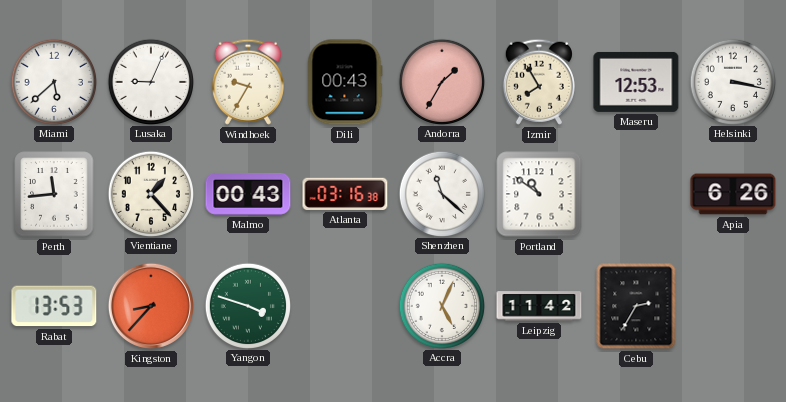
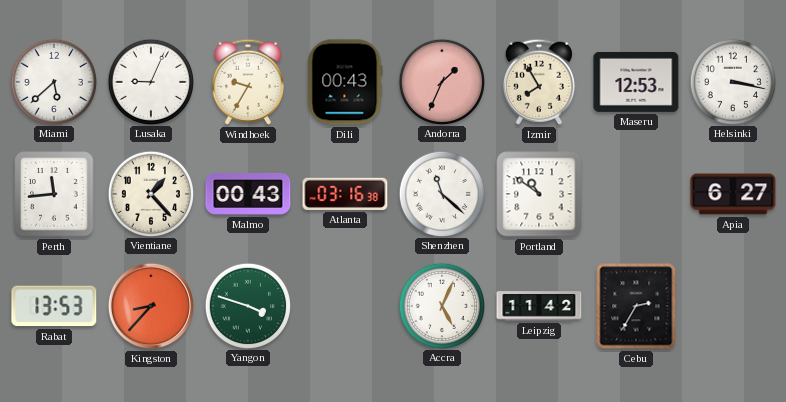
Andorra: 1:35 -> 1:34
Apia: 6:26 -> 6:27
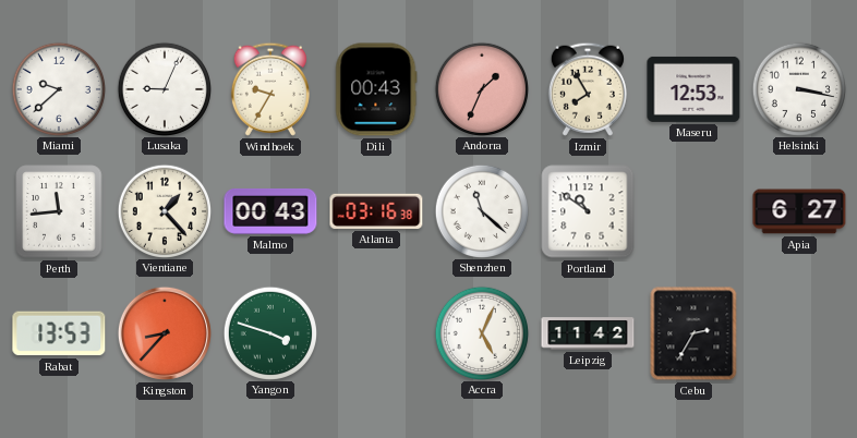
Miami: 5:38 -> 9:38
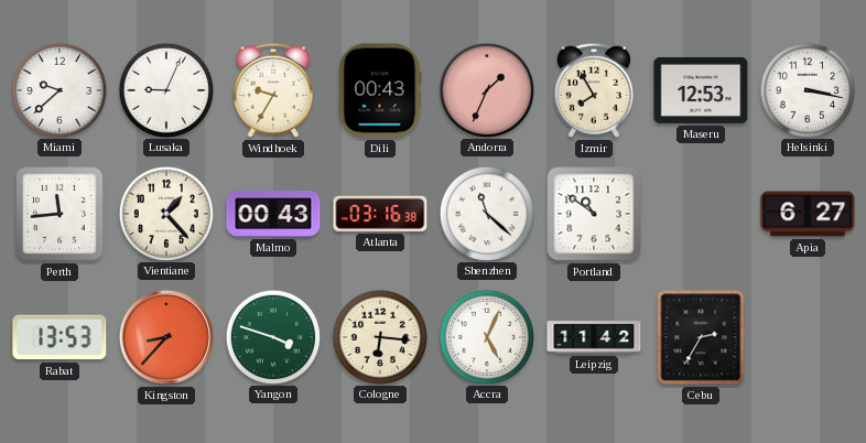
Cologne: none -> 6:16
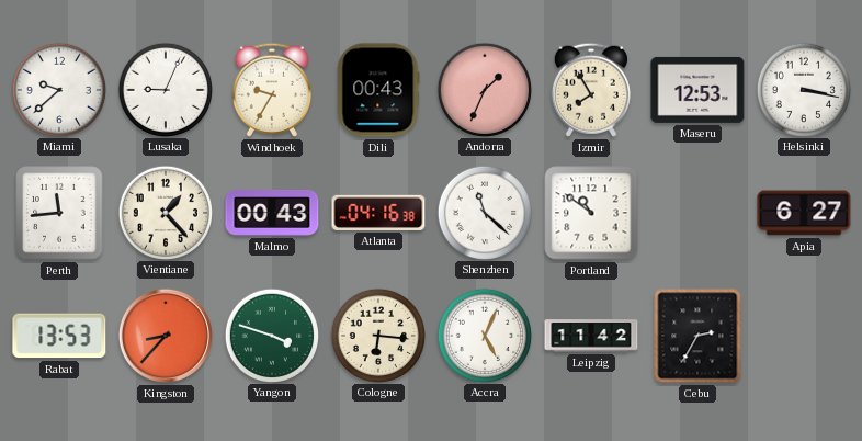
Atlanta: 03:16 -> 04:16
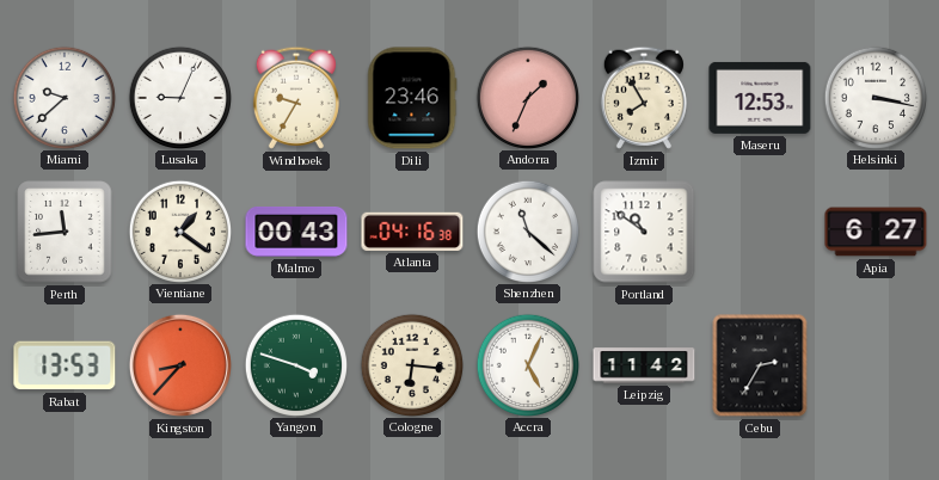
Dili: 00:43 -> 23:46
Vientiane: 1:23 -> 1:21
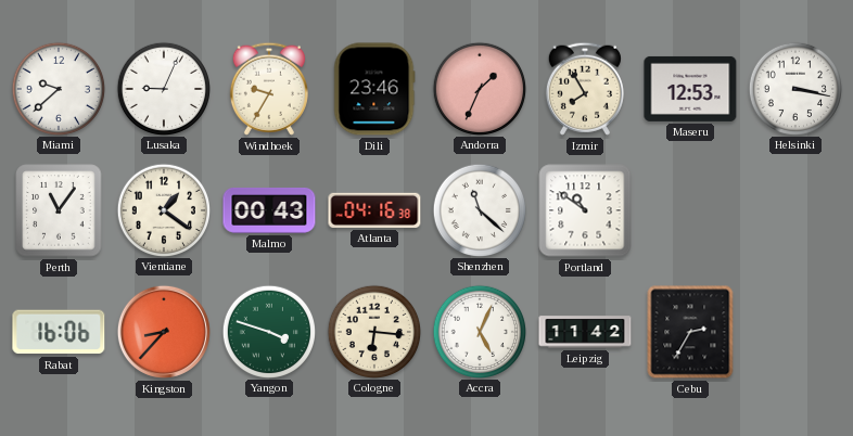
Perth: 11:44 -> 11:06
Apia: 6:27 -> none
Rabat: 13:53 -> 16:06
